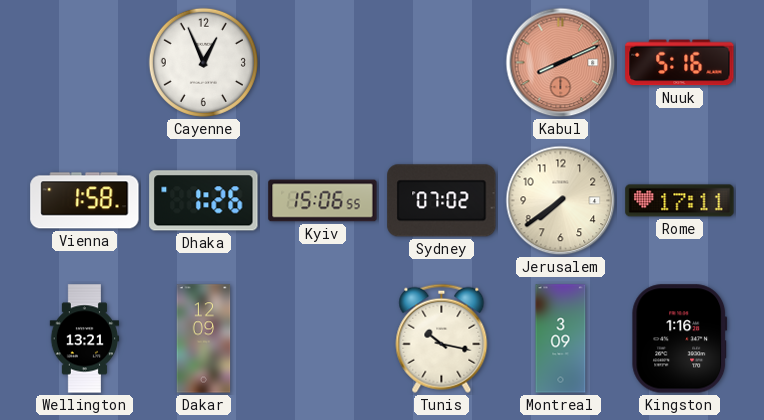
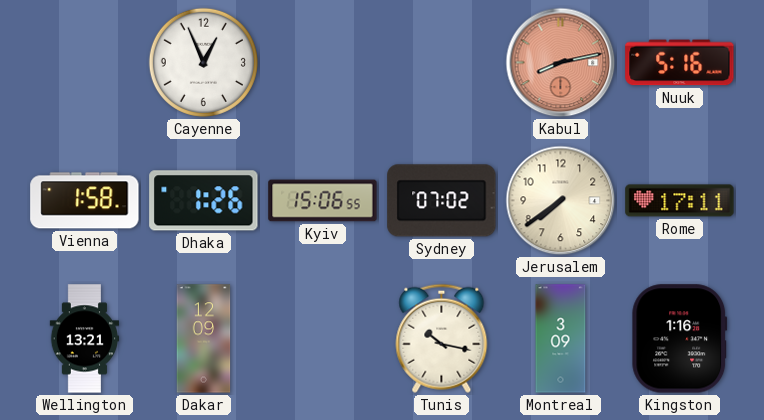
Kabul: 8:11 -> 8:13
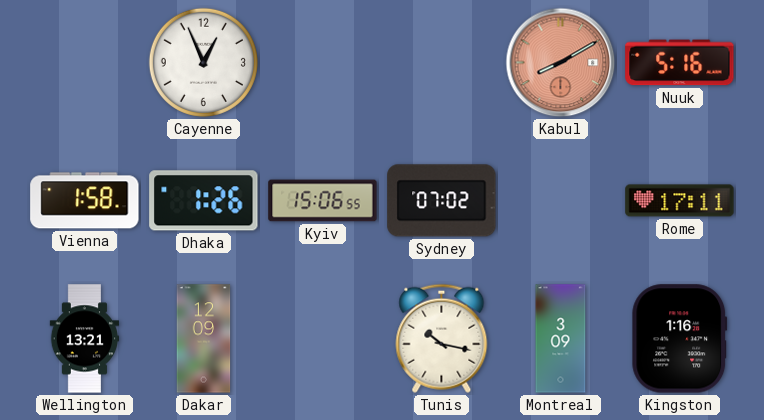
Kabul: 8:13 -> 8:10
Jerusalem: 7:39 -> none
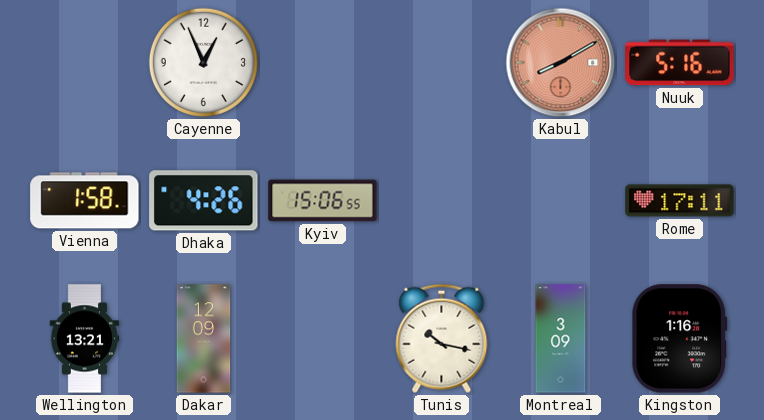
Dhaka: 1:26 -> 4:26
Sydney: 07:02 -> none
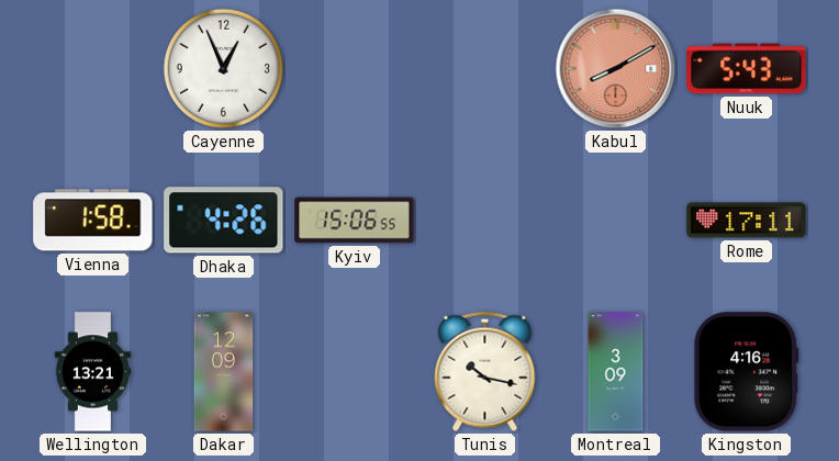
Nuuk: 5:16 -> 5:43
Kingston: 1:16 -> 4:16
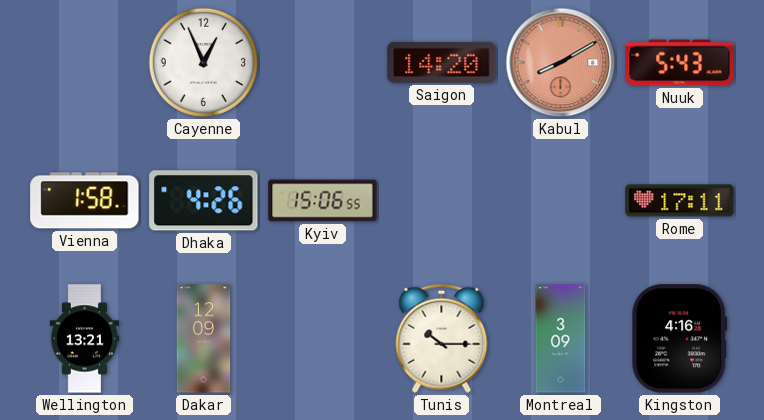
Saigon: none -> 14:20
Tunis: 10:17 -> 10:15
